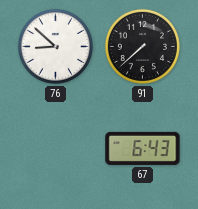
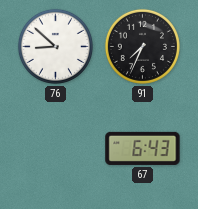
91: 7:38 -> 7:34
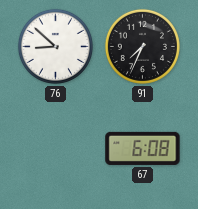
67: 6:43 -> 6:08
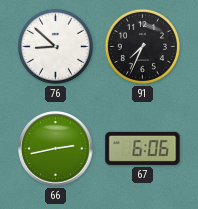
66: none -> 2:43
67: 6:08 -> 6:06
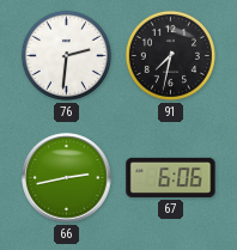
76: 8:52 -> 2:31
91: 7:34 -> 7:32
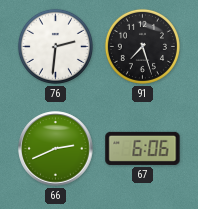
91: 7:32 -> 7:27
66: 2:43 -> 2:41
